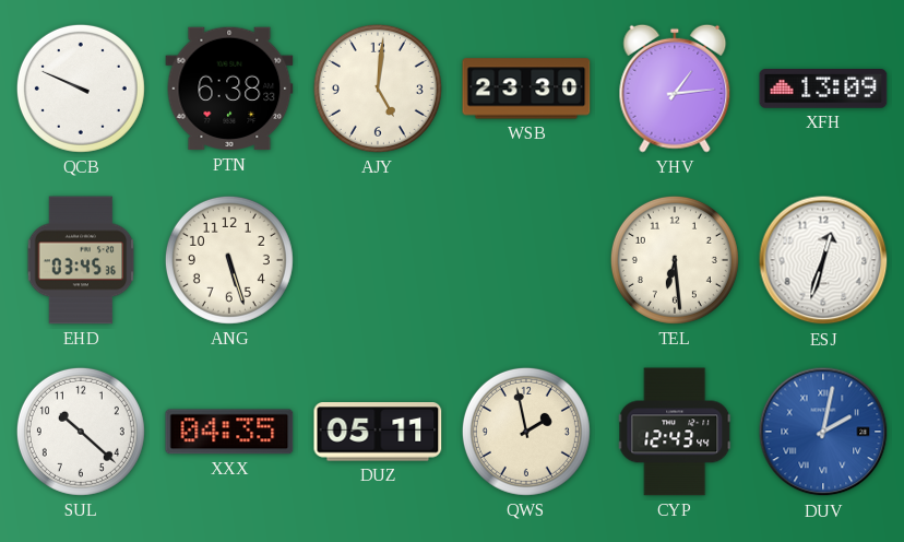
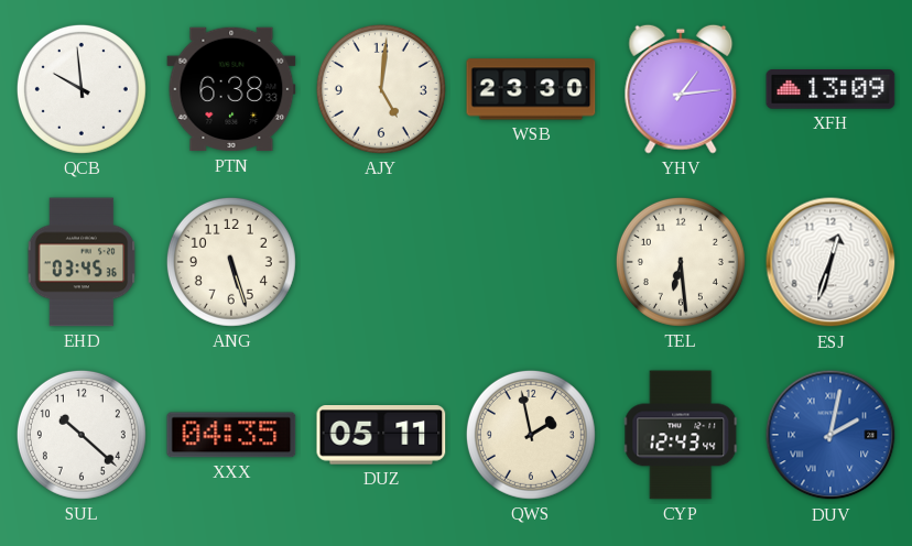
QCB: 9:49 -> 9:59
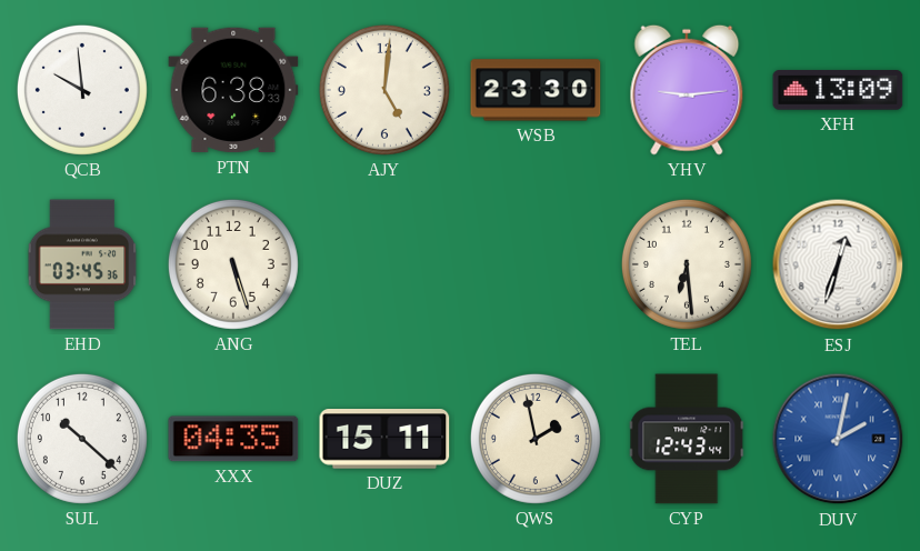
YHV: 1:14 -> 9:14
DUZ: 05:11 -> 15:11
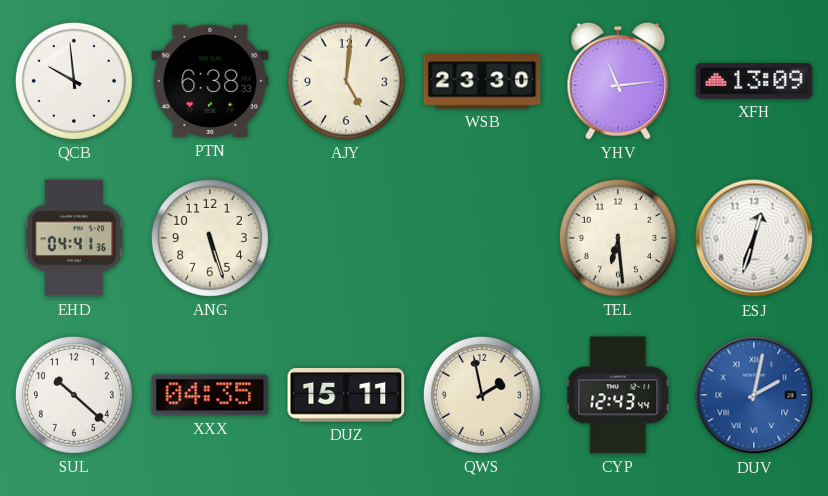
YHV: 9:14 -> 11:14
EHD: 03:45 -> 04:41
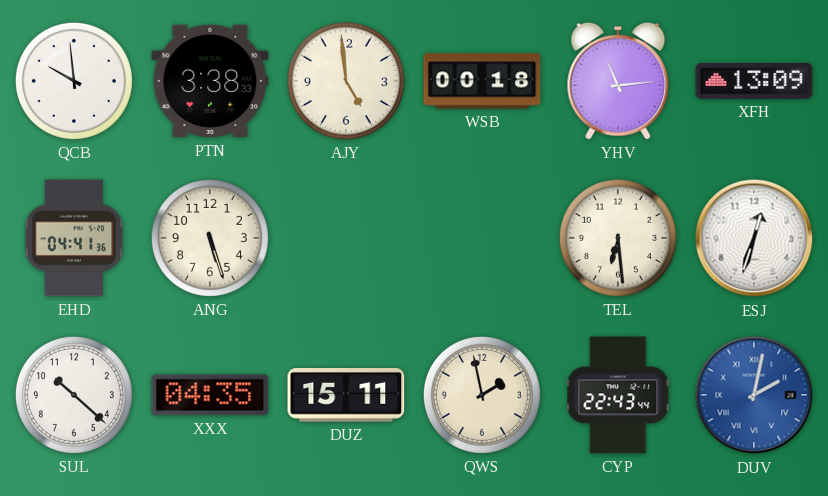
PTN: 6:38 -> 3:38
AJY: 5:01 -> 4:59
WSB: 23:30 -> 00:18
CYP: 12:43 -> 22:43
